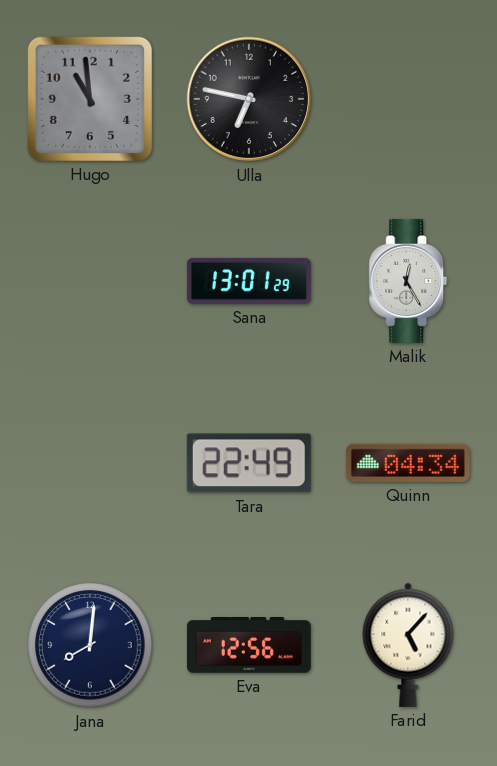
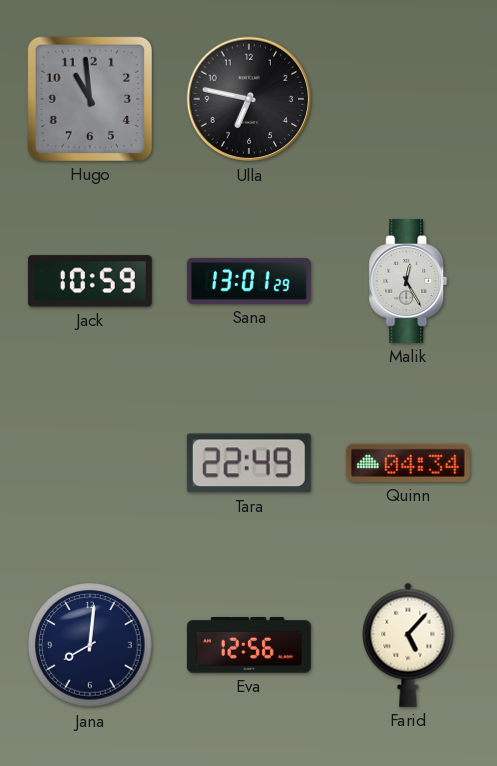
Jack: none -> 10:59
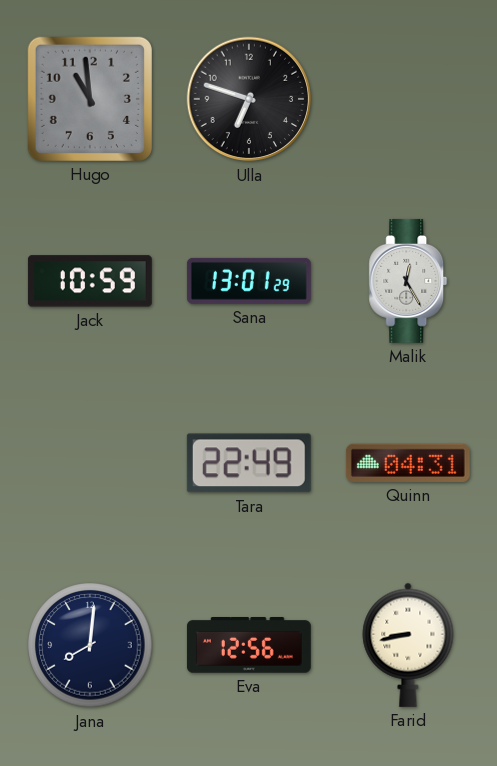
Ulla: 6:47 -> 6:48
Quinn: 04:34 -> 04:31
Farid: 5:07 -> 8:43
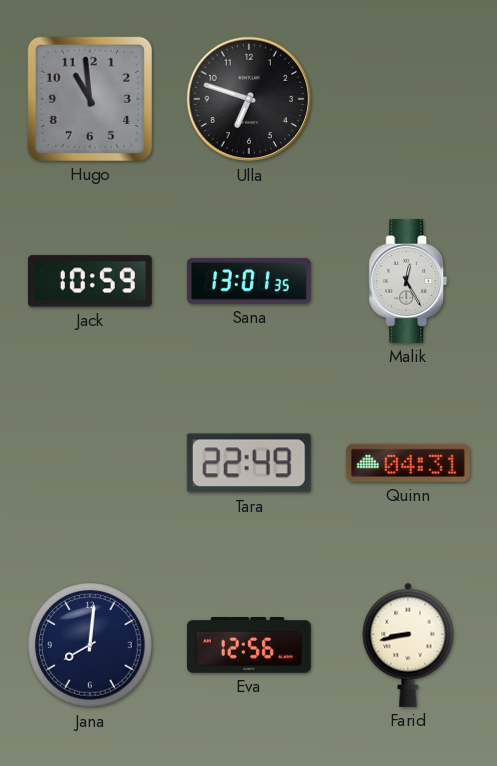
Sana: 13:01:29 -> 13:01:35
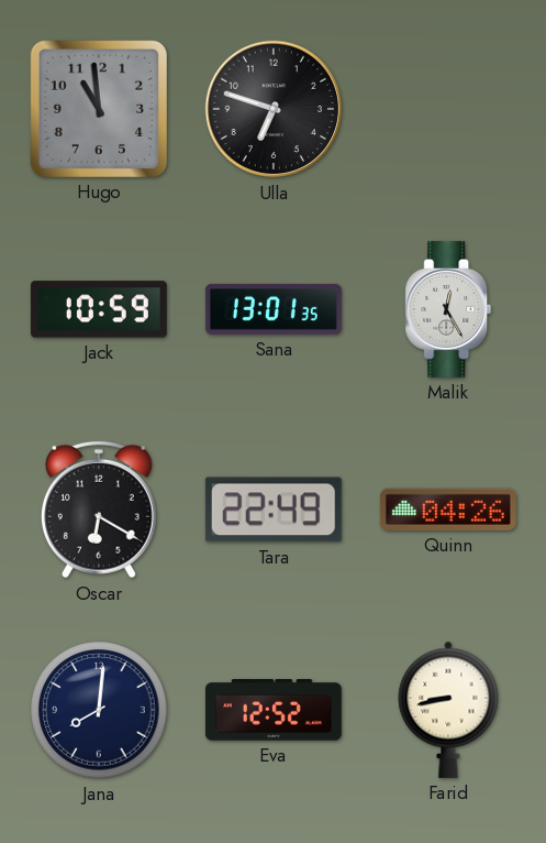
Oscar: none -> 6:20
Quinn: 04:31 -> 04:26
Eva: 12:56 -> 12:52
